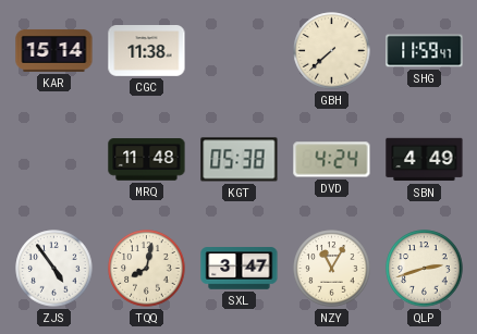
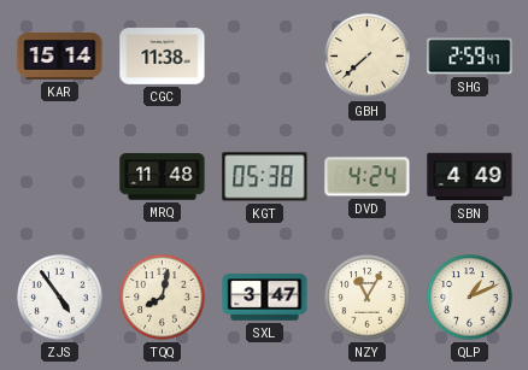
SHG: 11:59 -> 2:59
QLP: 2:42 -> 1:11
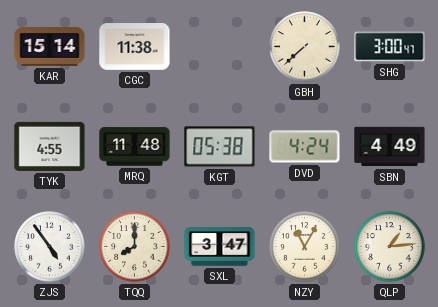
SHG: 2:59 -> 3:00
TYK: none -> 4:55
TQQ: 8:02 -> 8:00
QLP: 1:11 -> 1:14
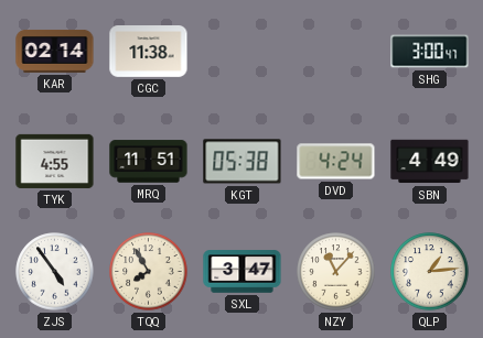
KAR: 15:14 -> 02:14
GBH: 7:38 -> none
MRQ: 11:48 -> 11:51
TQQ: 8:00 -> 7:55
NZY: 11:05 -> 11:07
